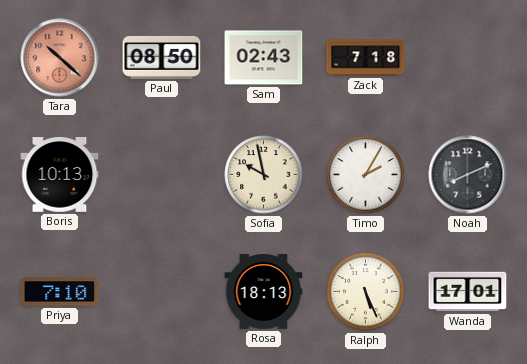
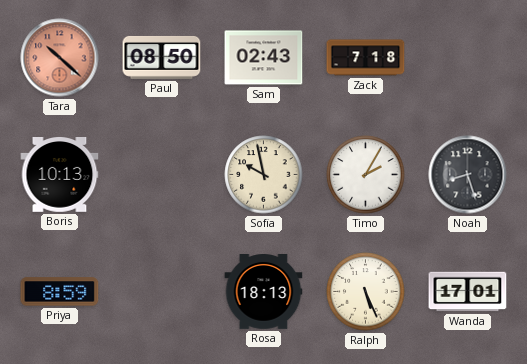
Noah: 8:11 -> 8:27
Priya: 7:10 -> 8:59
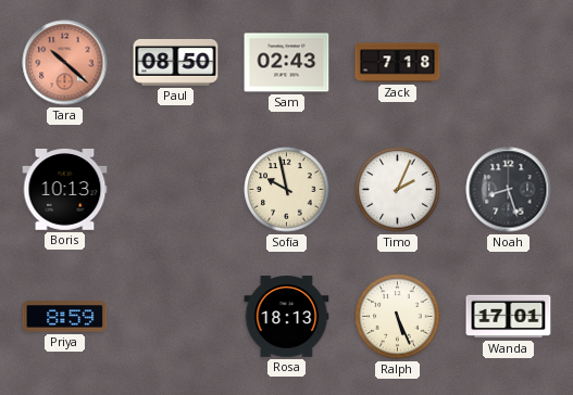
Timo: 2:05 -> 2:04
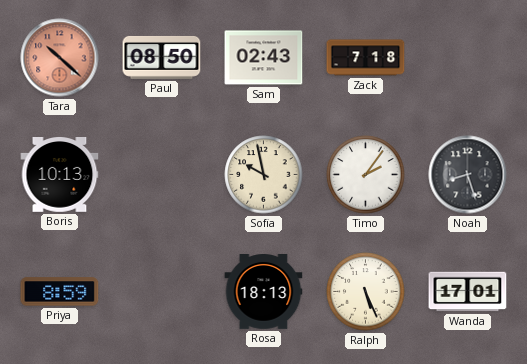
Timo: 2:04 -> 2:06
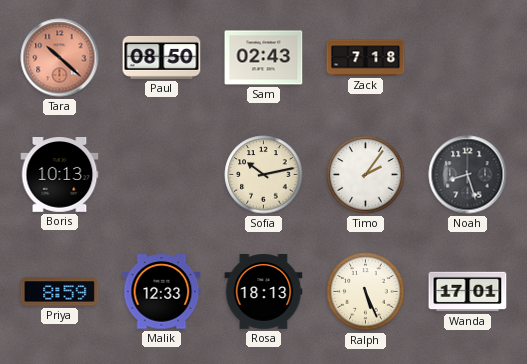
Sofia: 9:58 -> 10:13
Malik: none -> 12:33
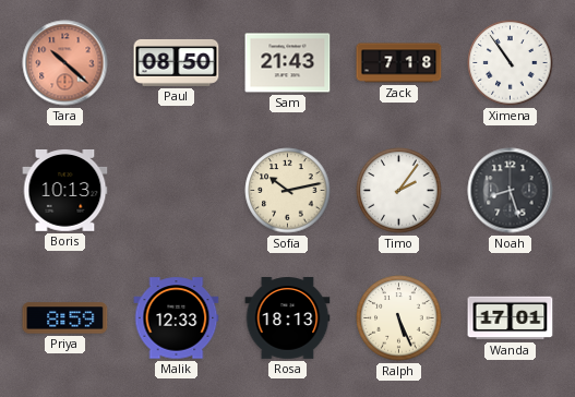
Sam: 02:43 -> 21:43
Ximena: none -> 10:54
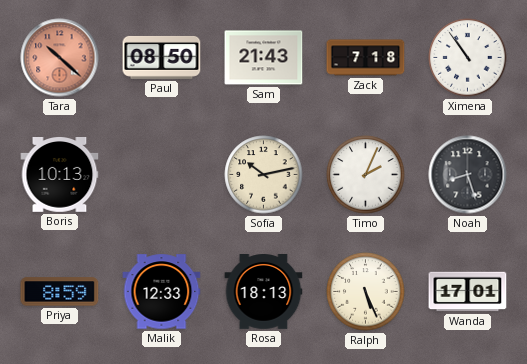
Timo: 2:06 -> 2:04
